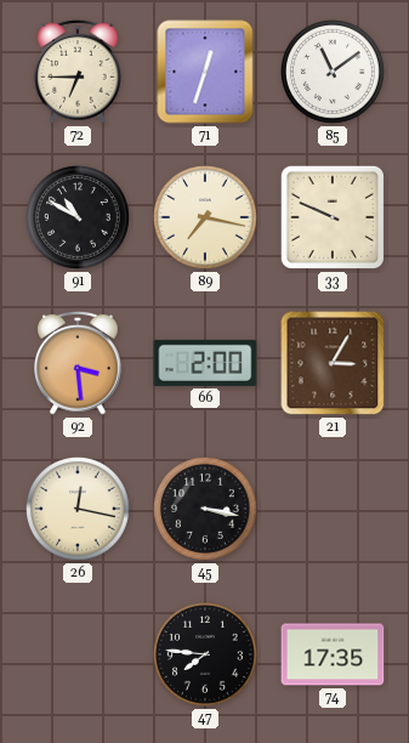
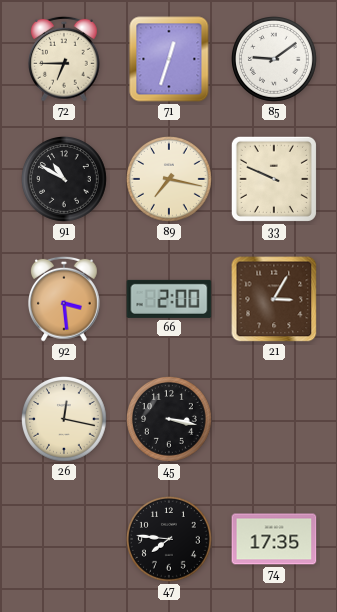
85: 11:09 -> 9:09
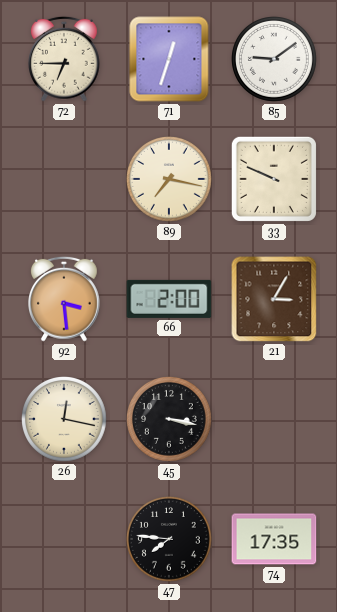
91: 10:50 -> none
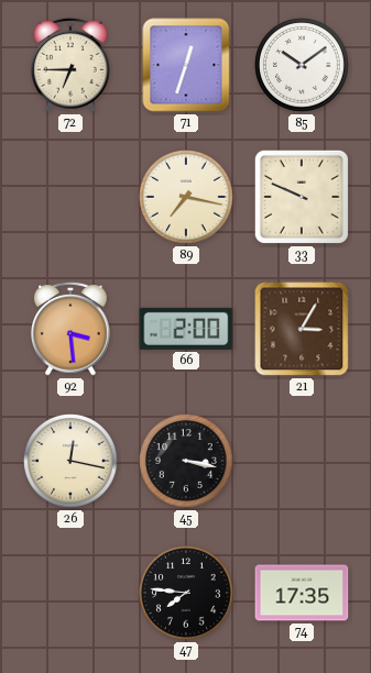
85: 9:09 -> 10:09
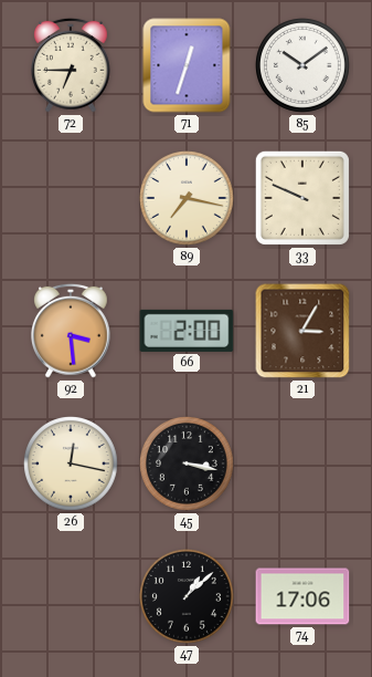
47: 7:46 -> 1:08
74: 17:35 -> 17:06
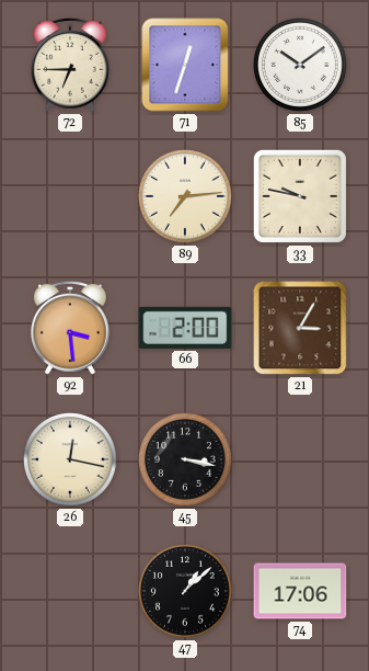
89: 7:17 -> 7:14
33: 9:49 -> 9:47
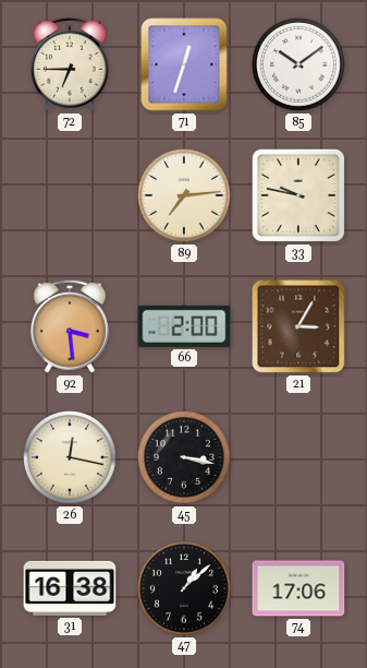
31: none -> 16:38
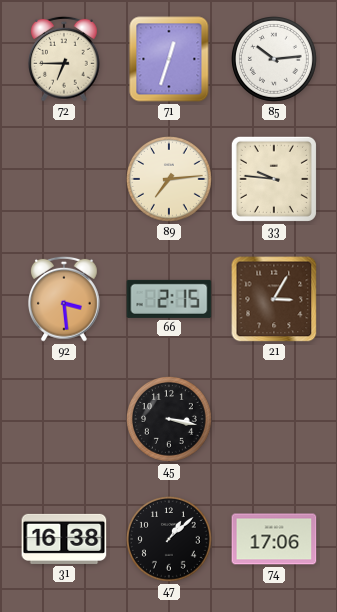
85: 10:09 -> 10:14
33: 9:47 -> 9:46
66: 2:00 -> 2:15
26: 12:17 -> none
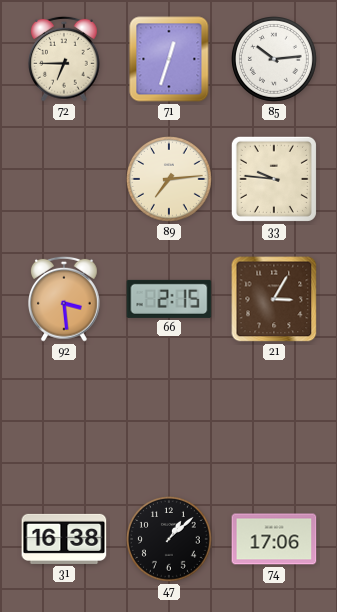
45: 3:17 -> none
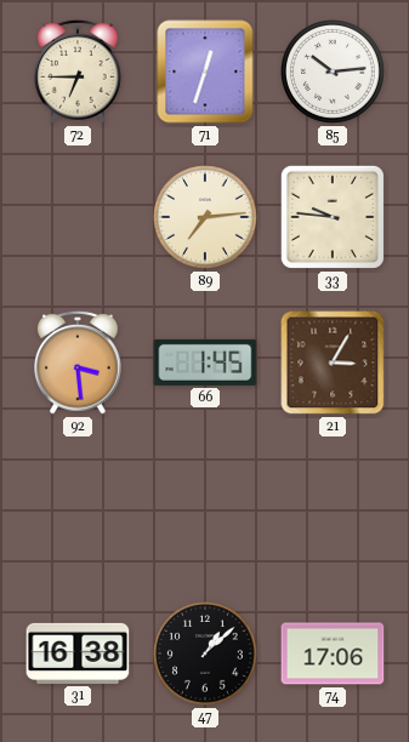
66: 2:15 -> 1:45
